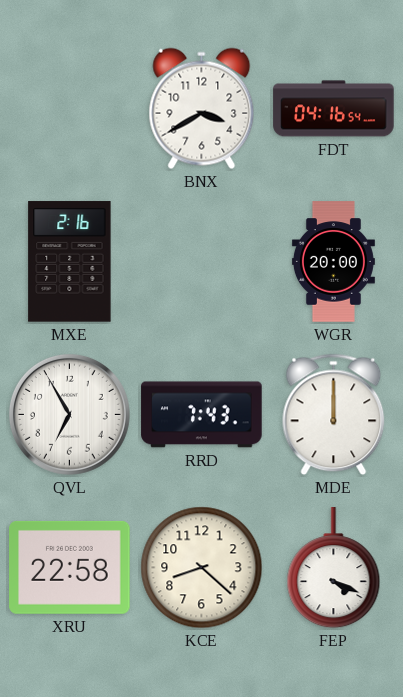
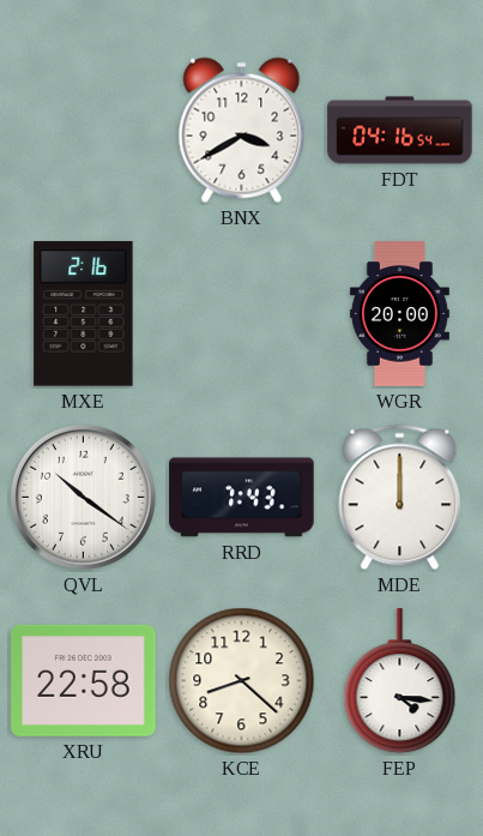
QVL: 6:55 -> 10:21
FEP: 4:19 -> 4:16
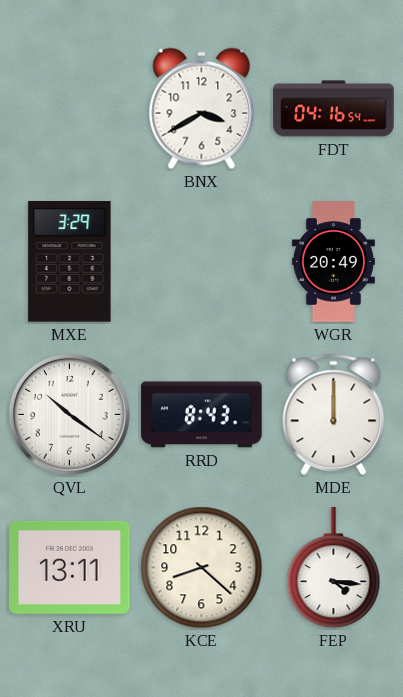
MXE: 2:16 -> 3:29
WGR: 20:00 -> 20:49
RRD: 7:43 -> 8:43
XRU: 22:58 -> 13:11
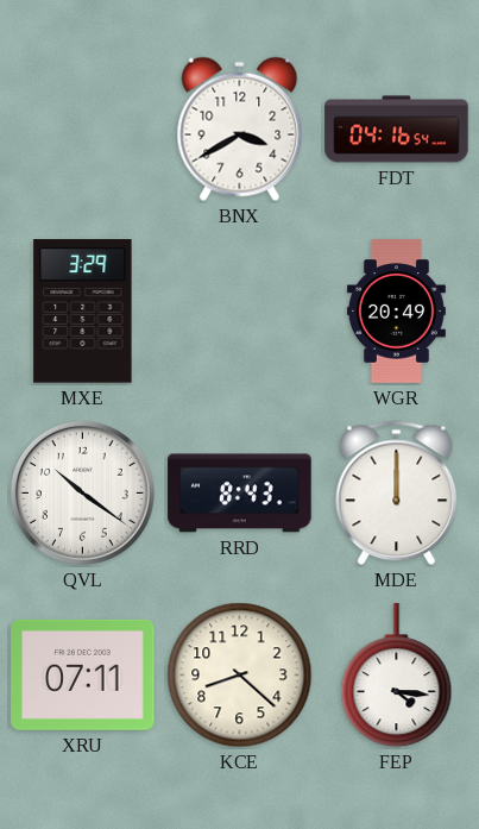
XRU: 13:11 -> 07:11
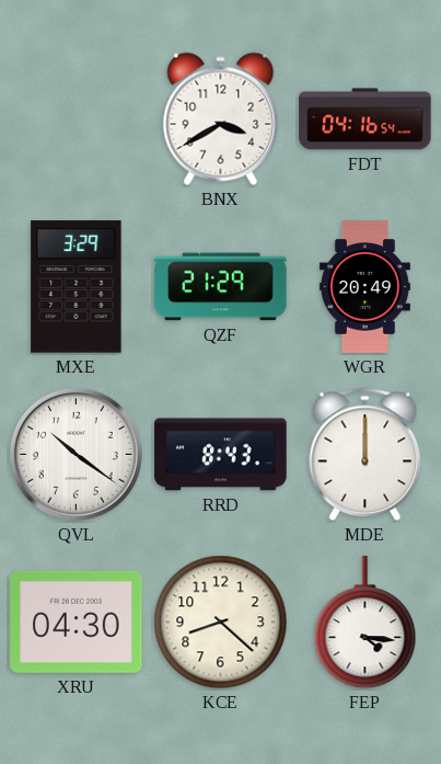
QZF: none -> 21:29
XRU: 07:11 -> 04:30
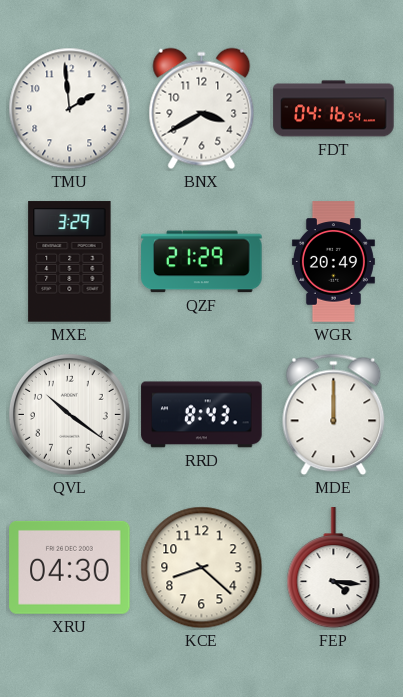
TMU: none -> 1:59
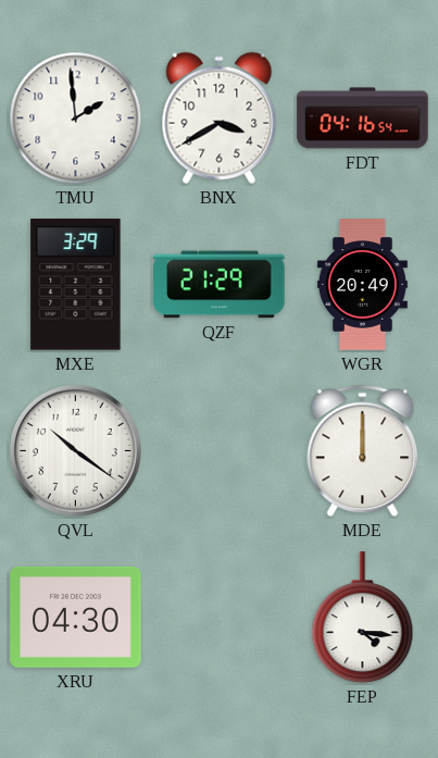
RRD: 8:43 -> none
KCE: 8:22 -> none
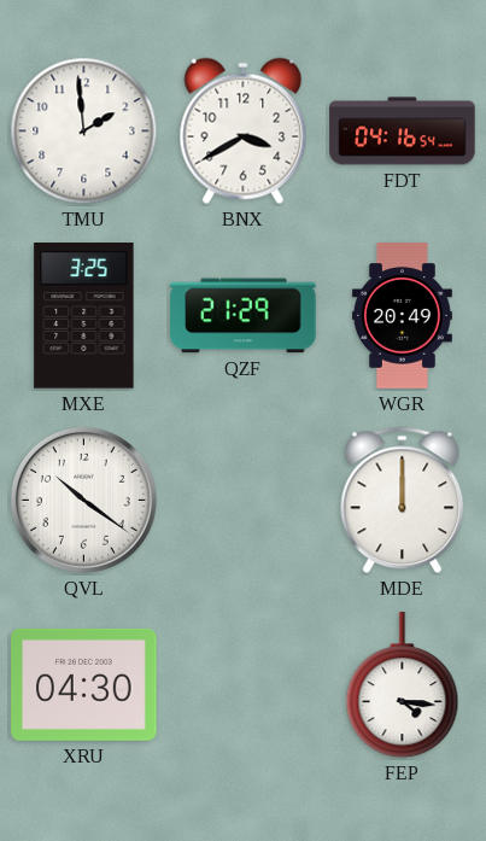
MXE: 3:29 -> 3:25
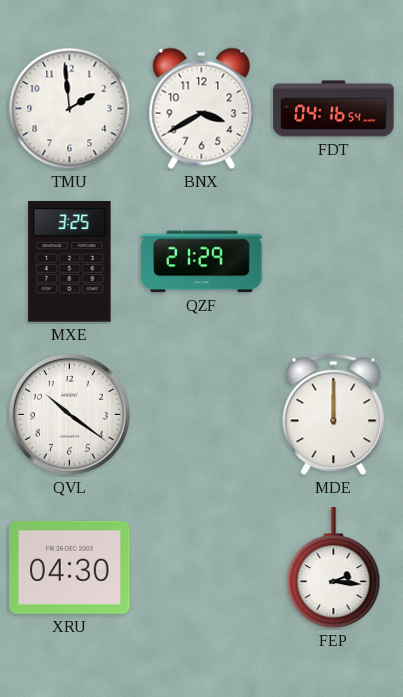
WGR: 20:49 -> none
FEP: 4:16 -> 2:16
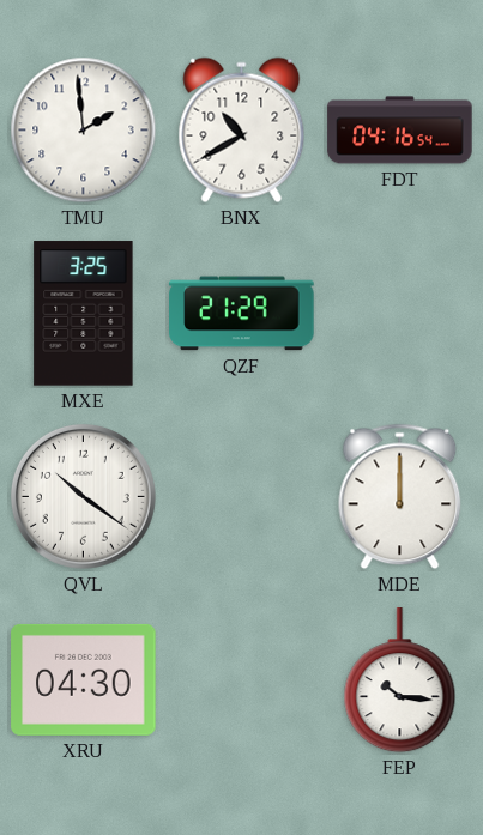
BNX: 3:40 -> 10:40
FEP: 2:16 -> 10:16
